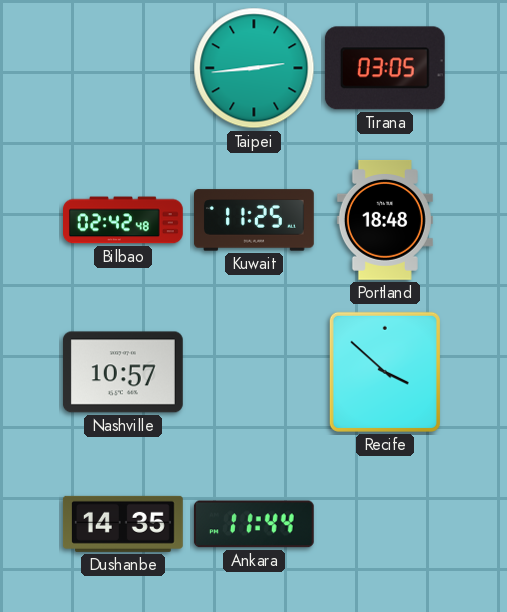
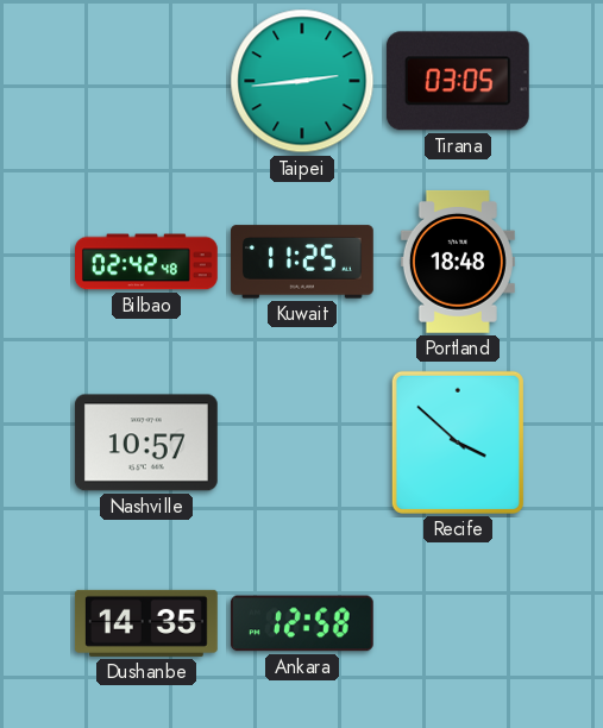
Ankara: 11:44 -> 12:58
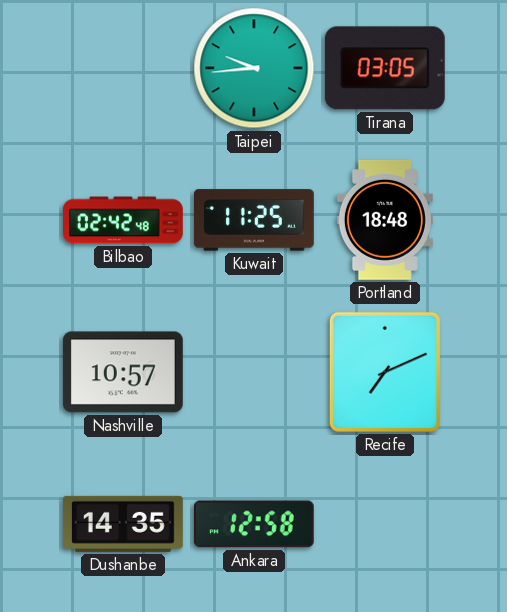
Taipei: 2:44 -> 9:44
Recife: 3:52 -> 7:11
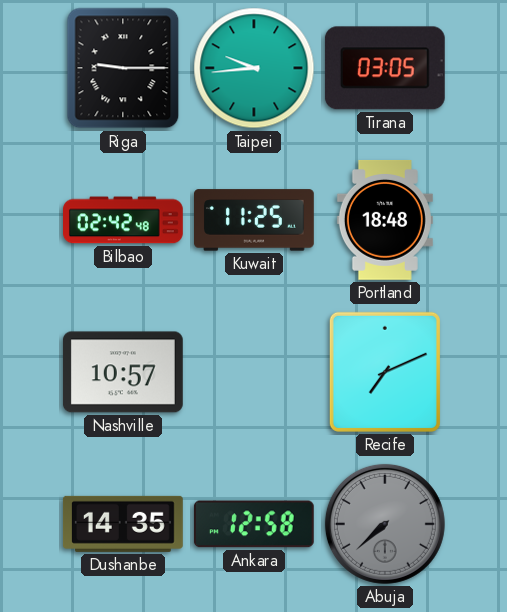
Riga: none -> 9:15
Abuja: none -> 7:38
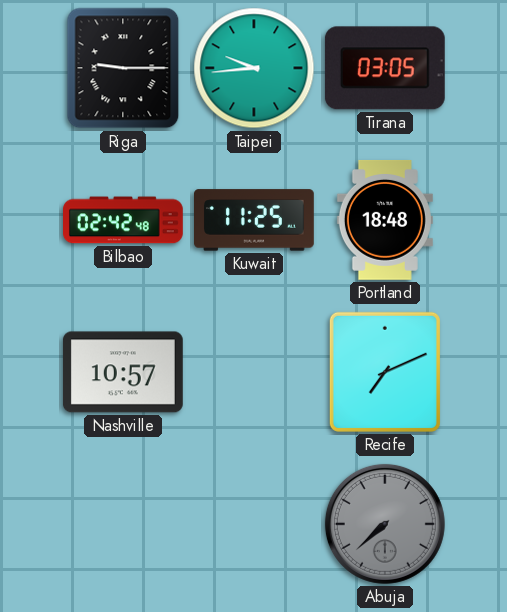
Dushanbe: 14:35 -> none
Ankara: 12:58 -> none
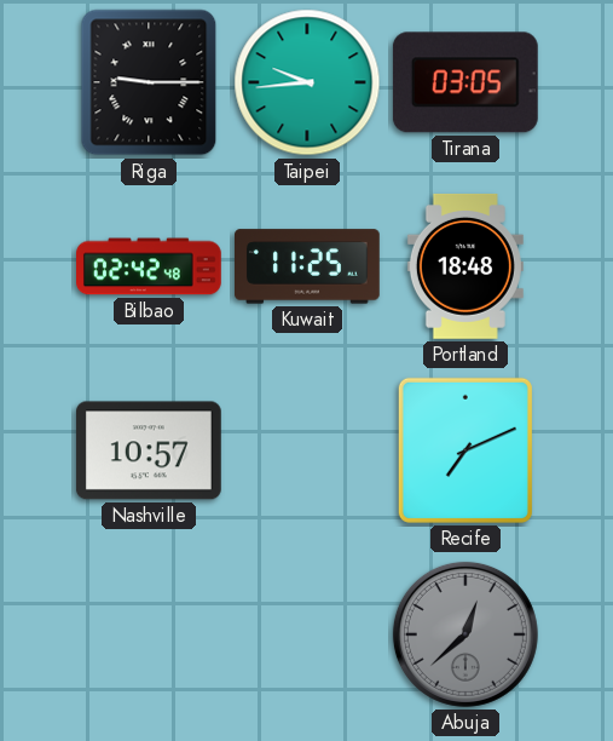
Abuja: 7:38 -> 12:38
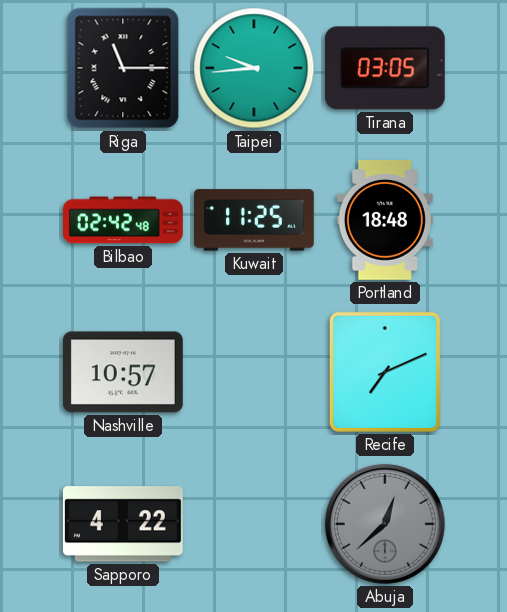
Riga: 9:15 -> 11:15
Sapporo: none -> 4:22
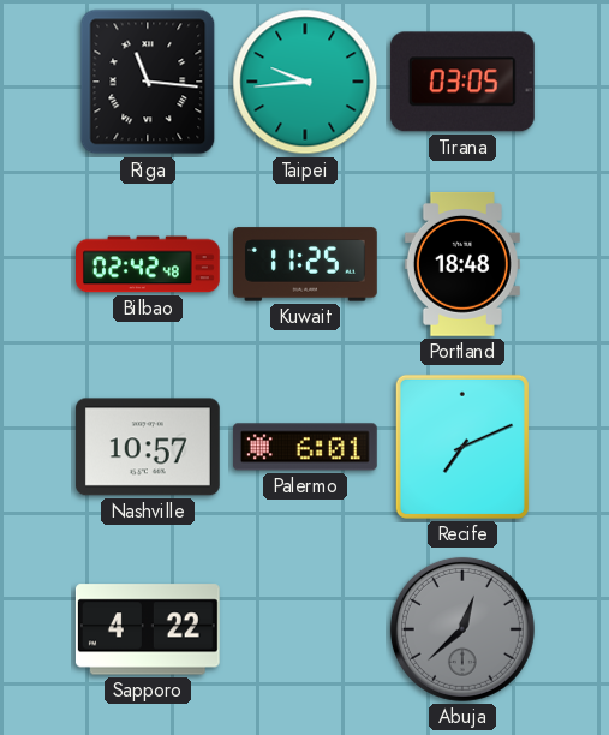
Riga: 11:15 -> 11:16
Palermo: none -> 6:01
